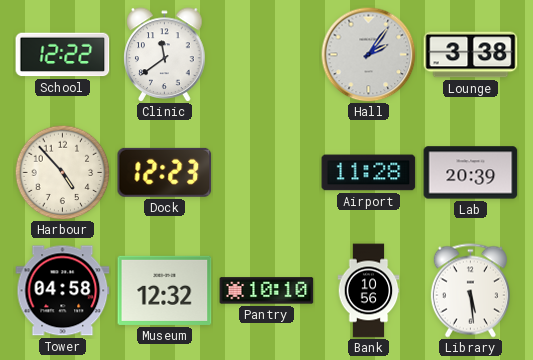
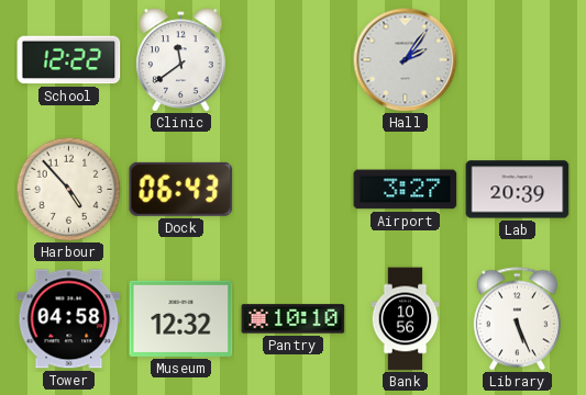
Lounge: 3:38 -> none
Dock: 12:23 -> 06:43
Airport: 11:28 -> 3:27
Library: 5:29 -> 5:26
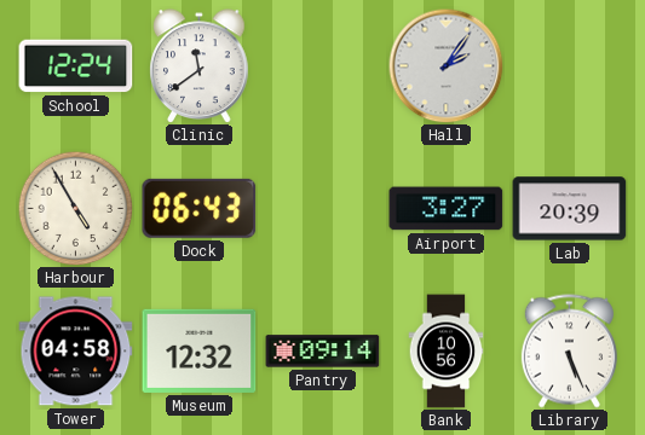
School: 12:22 -> 12:24
Harbour: 4:53 -> 4:55
Pantry: 10:10 -> 09:14
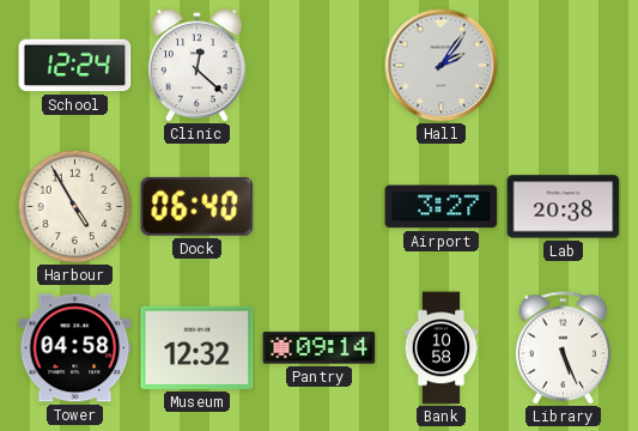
Clinic: 11:39 -> 12:22
Dock: 06:43 -> 06:40
Lab: 20:39 -> 20:38
Bank: 10:56 -> 10:58
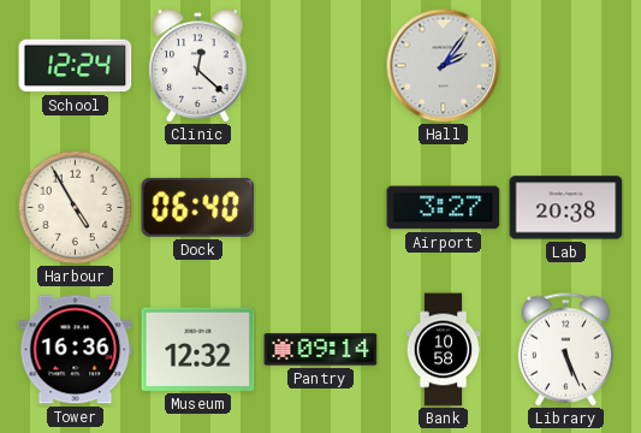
Tower: 04:58 -> 16:36
